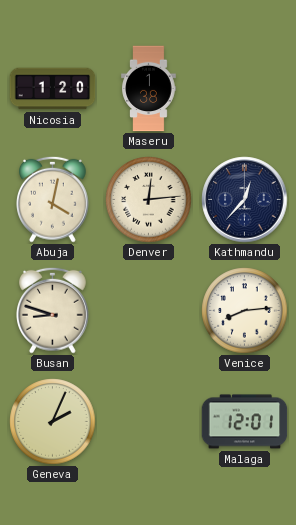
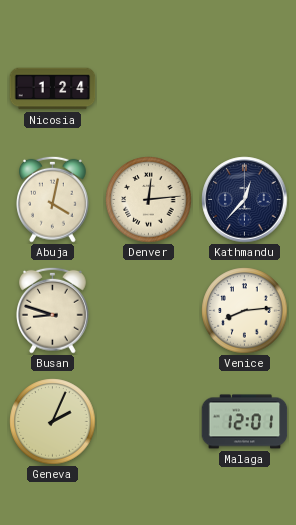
Nicosia: 1:20 -> 1:24
Maseru: 1:38 -> none
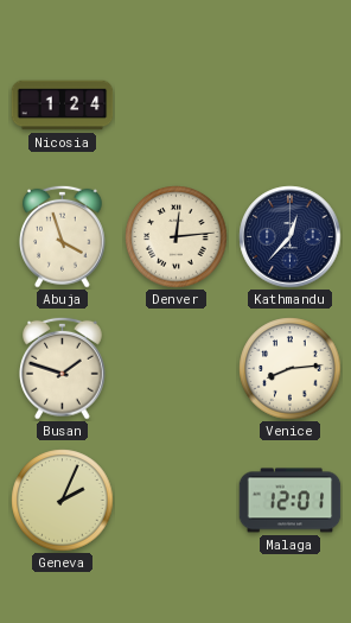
Abuja: 4:02 -> 3:57
Busan: 8:48 -> 1:48
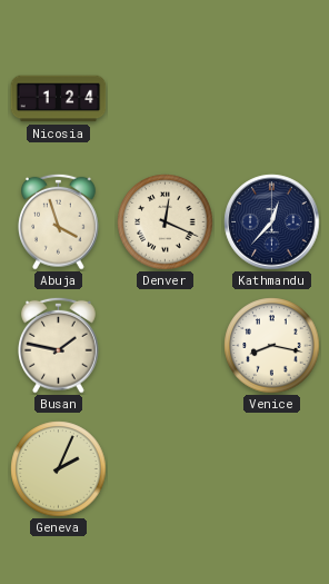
Denver: 12:14 -> 12:19
Busan: 1:48 -> 1:47
Venice: 8:14 -> 8:17
Malaga: 12:01 -> none
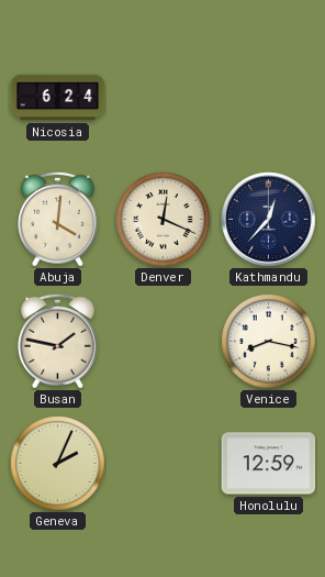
Nicosia: 1:24 -> 6:24
Abuja: 3:57 -> 4:01
Honolulu: none -> 12:59
